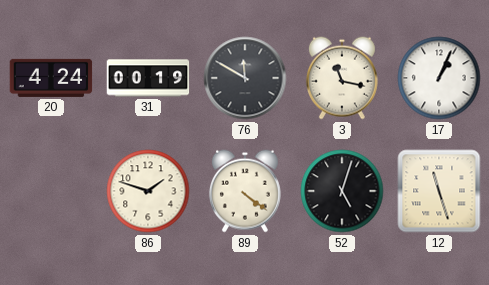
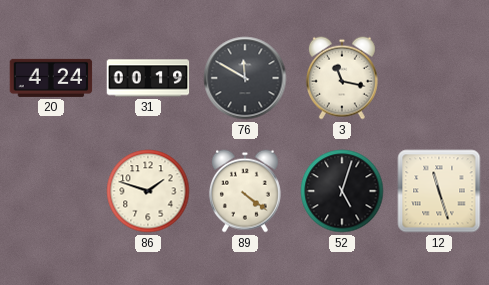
17: 1:04 -> none
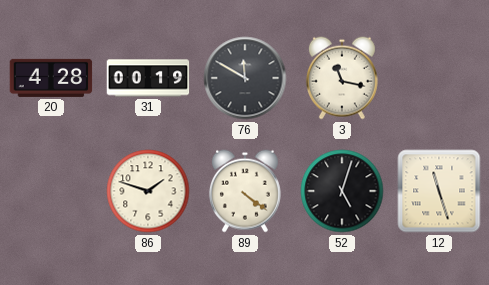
20: 4:24 -> 4:28
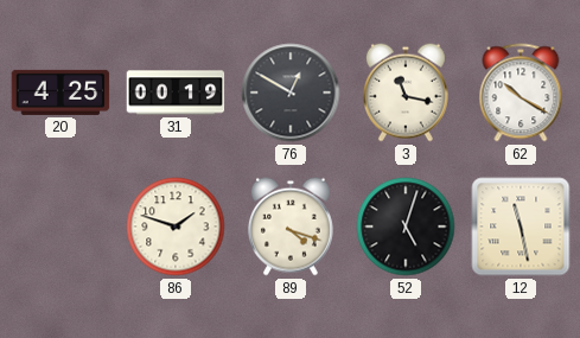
20: 4:28 -> 4:25
76: 11:50 -> 12:50
62: none -> 10:20
89: 4:21 -> 4:18
12: 11:27 -> 11:28
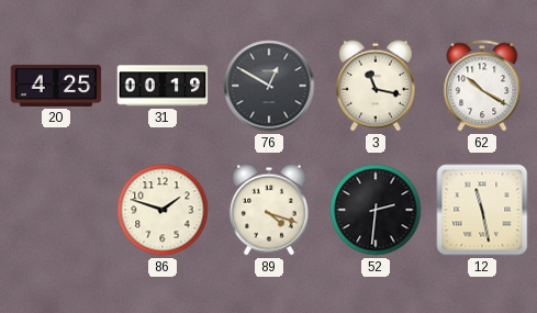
52: 5:03 -> 2:31
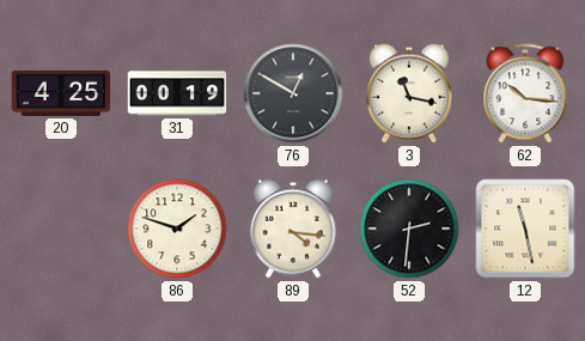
62: 10:20 -> 10:16
89: 4:18 -> 4:16
